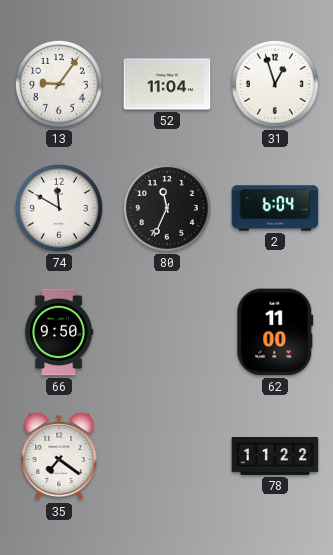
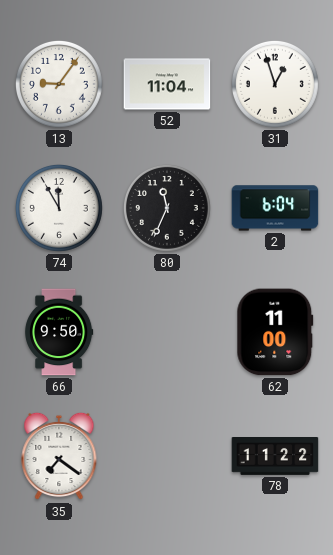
74: 11:50 -> 11:55
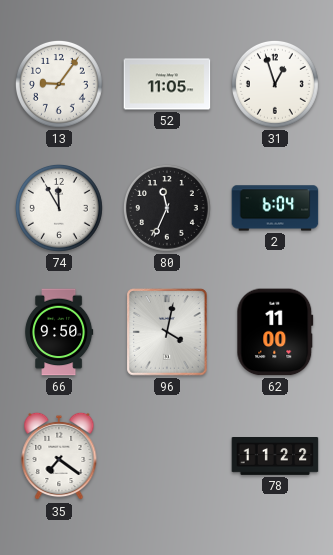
52: 11:04 -> 11:05
96: none -> 4:02
